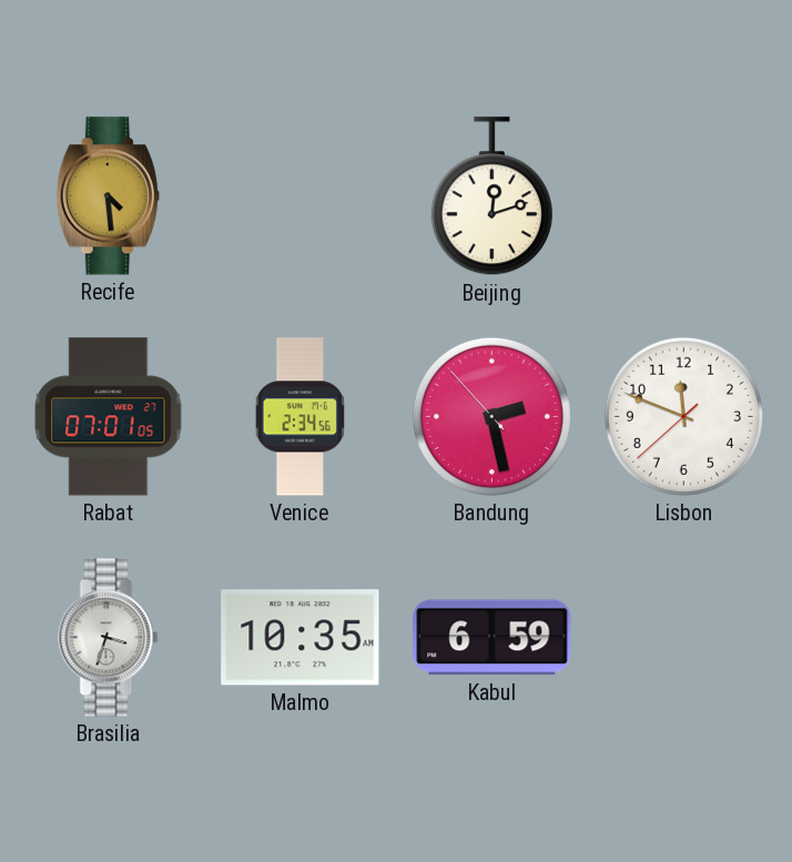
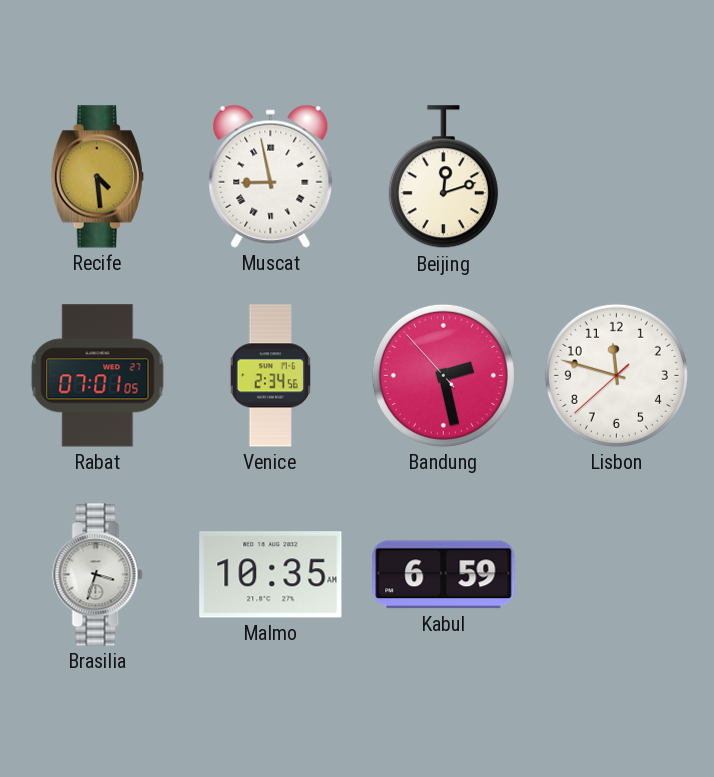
Muscat: none -> 8:58
Lisbon: 11:48 -> 11:47
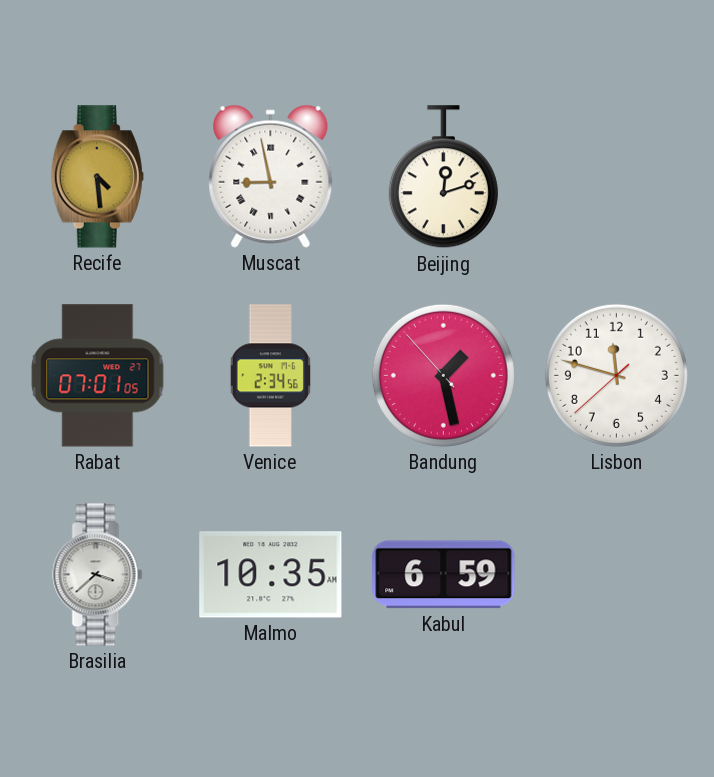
Bandung: 2:27 -> 1:27
Brasilia: 3:33 -> 3:38
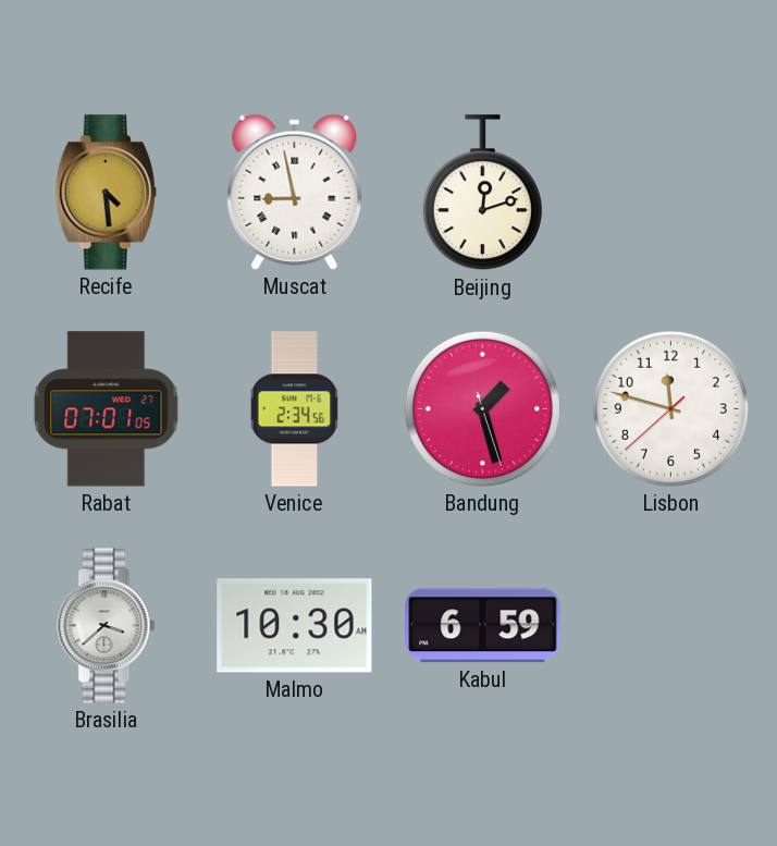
Bandung: 1:27:53 -> 1:27:27
Malmo: 10:35 -> 10:30
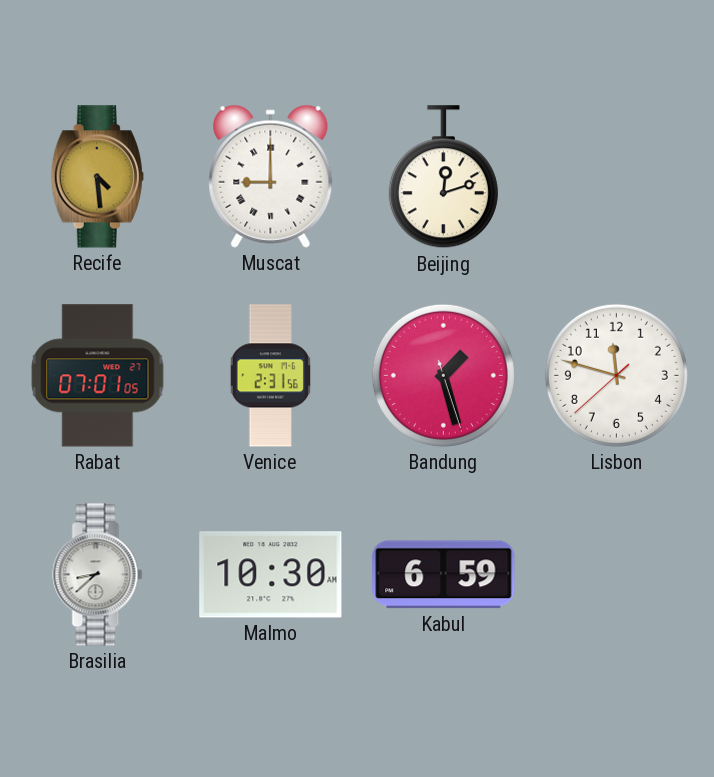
Muscat: 8:58 -> 9:00
Venice: 2:34 -> 2:31
Brasilia: 3:38 -> 8:38
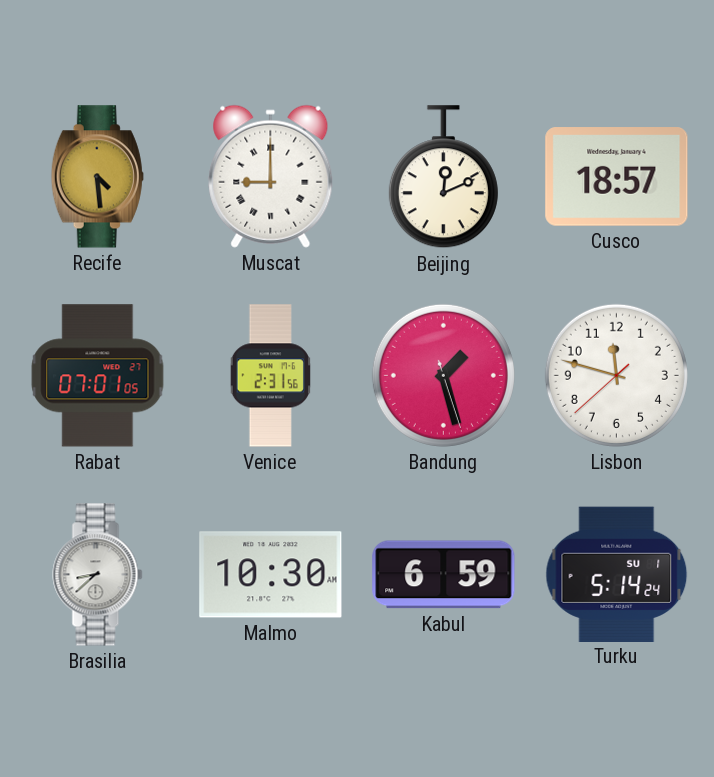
Beijing: 12:12 -> 12:11
Cusco: none -> 18:57
Turku: none -> 5:14
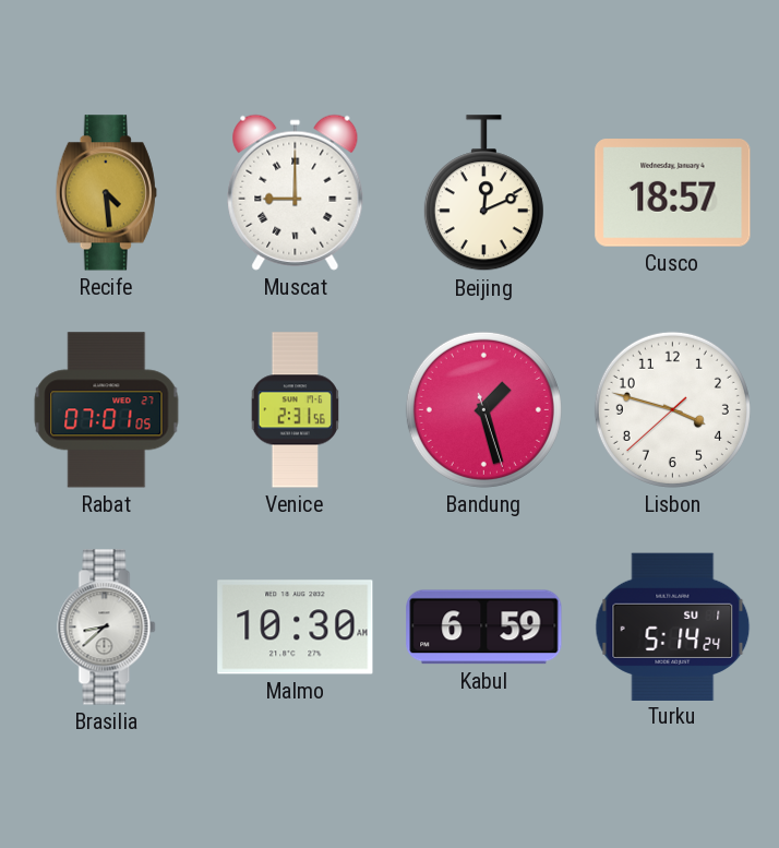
Lisbon: 11:47 -> 3:47
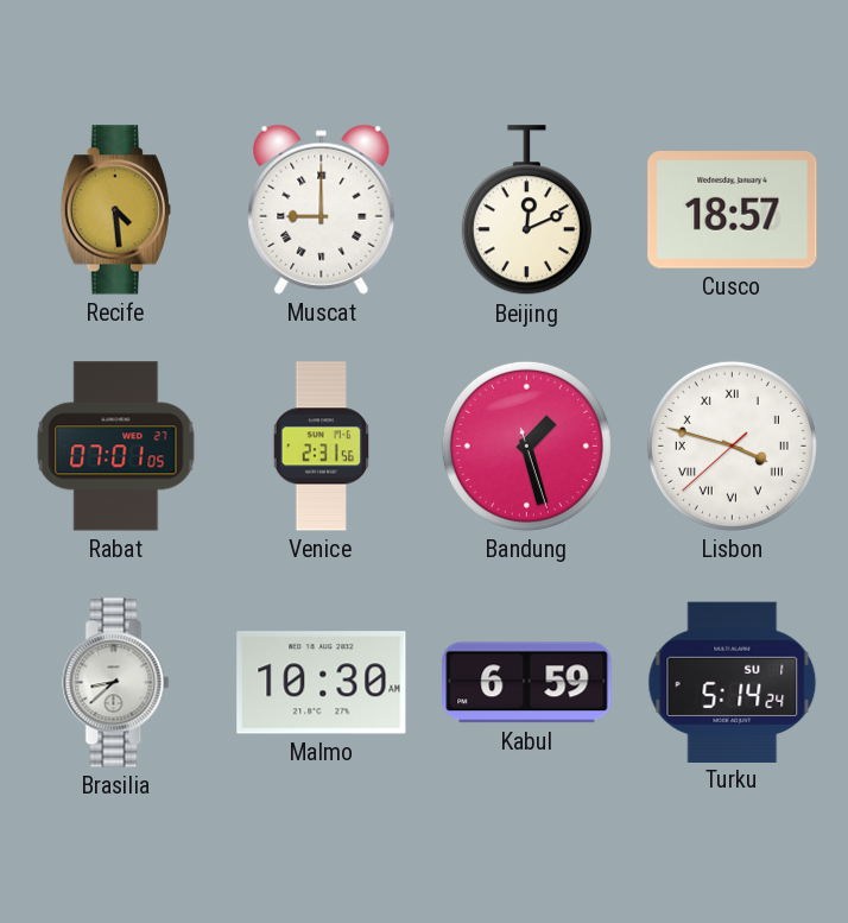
Lisbon numerals: Arabic -> Roman
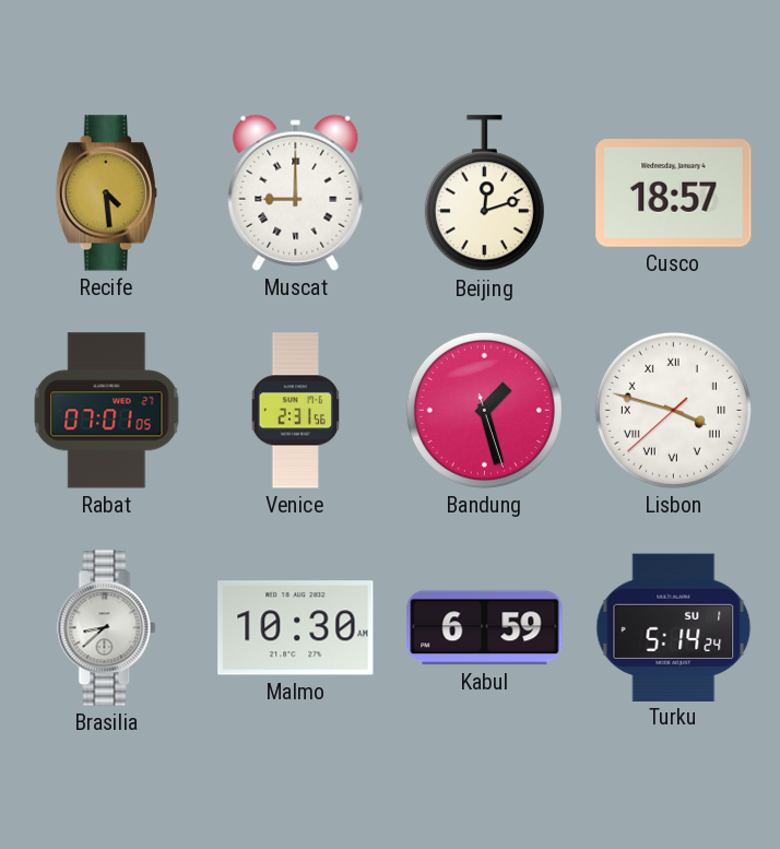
Beijing: 12:11 -> 12:12
